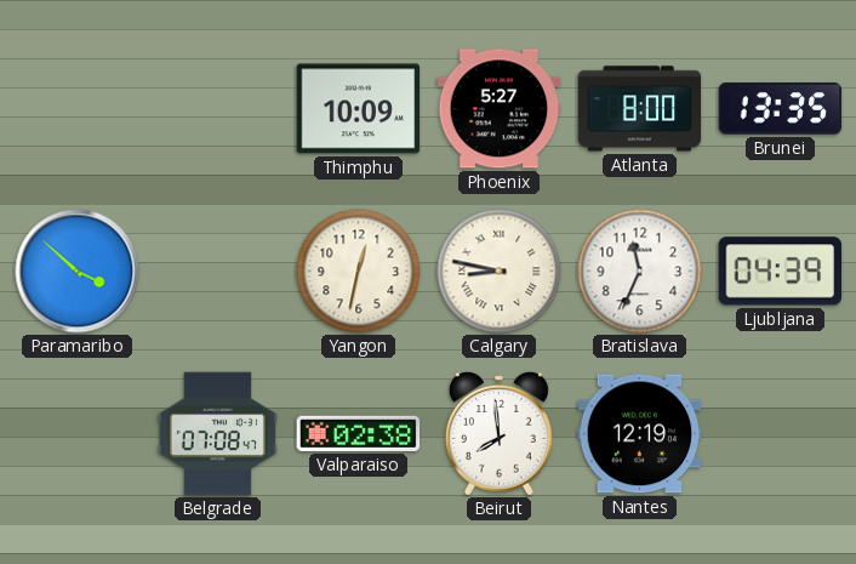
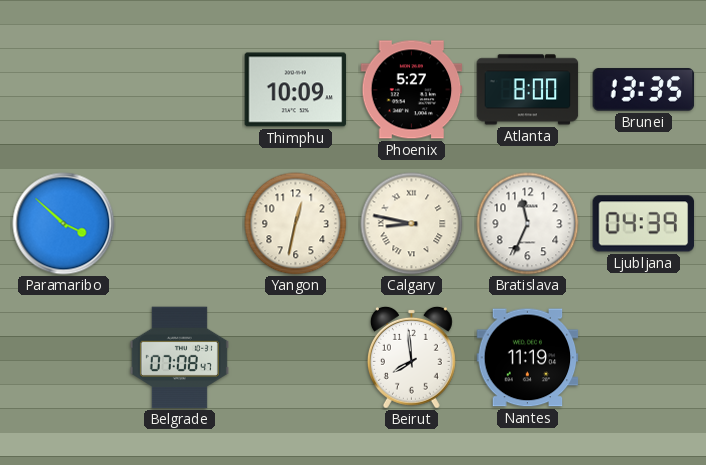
Valparaiso: 02:38 -> none
Nantes: 12:19 -> 11:19
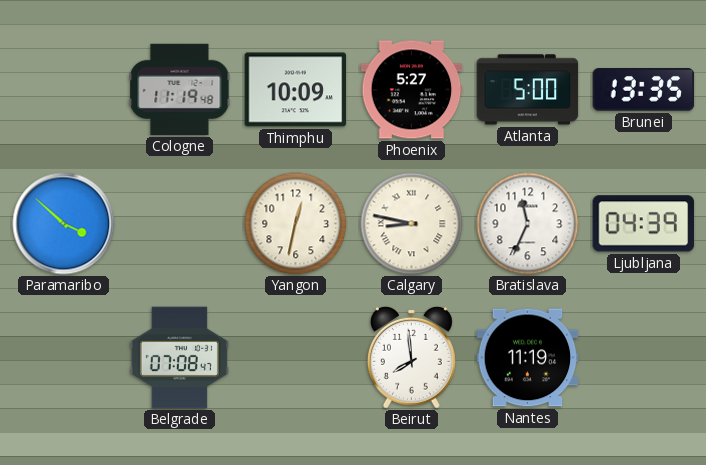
Cologne: none -> 11:19
Atlanta: 8:00 -> 5:00
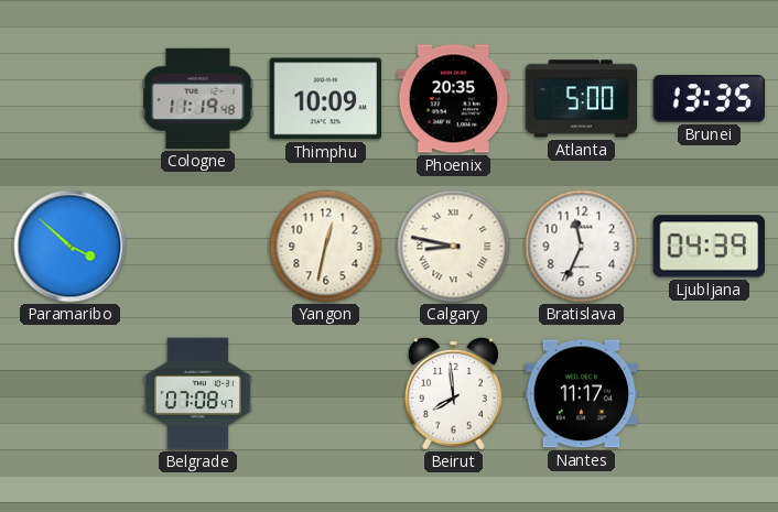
Phoenix: 5:27 -> 20:35
Nantes: 11:19 -> 11:17
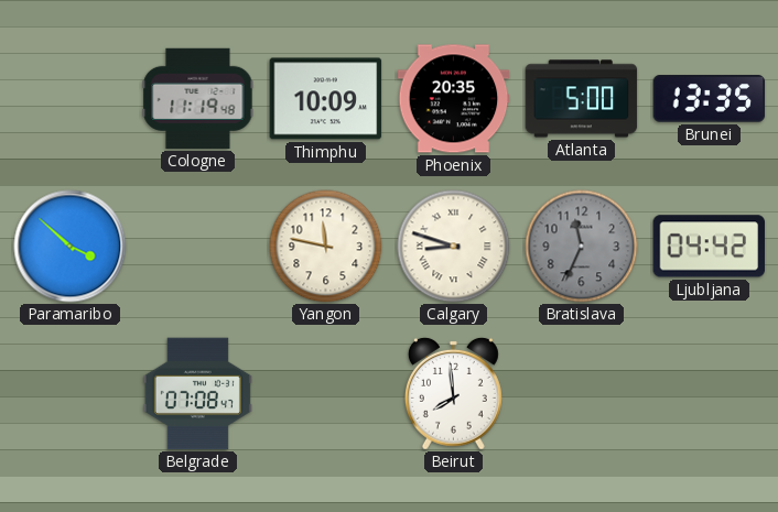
Yangon: 12:32 -> 11:47
Calgary: 8:47 -> 8:48
Bratislava dial: white -> grey
Ljubljana: 04:39 -> 04:42
Nantes: 11:17 -> none
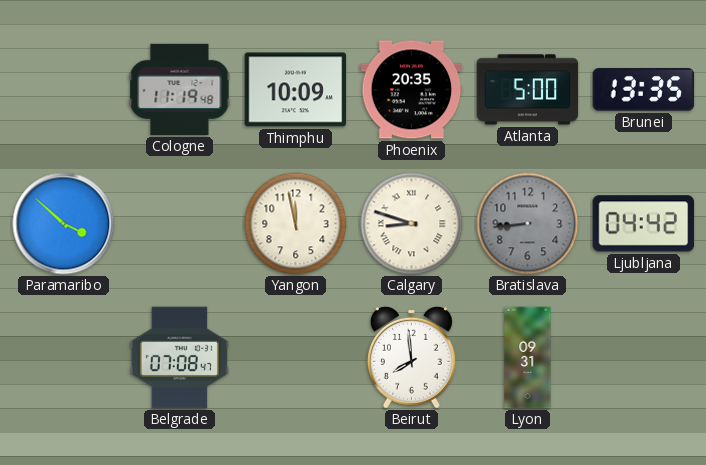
Yangon: 11:47 -> 11:58
Bratislava: 11:34 -> 8:44
Lyon: none -> 09:31
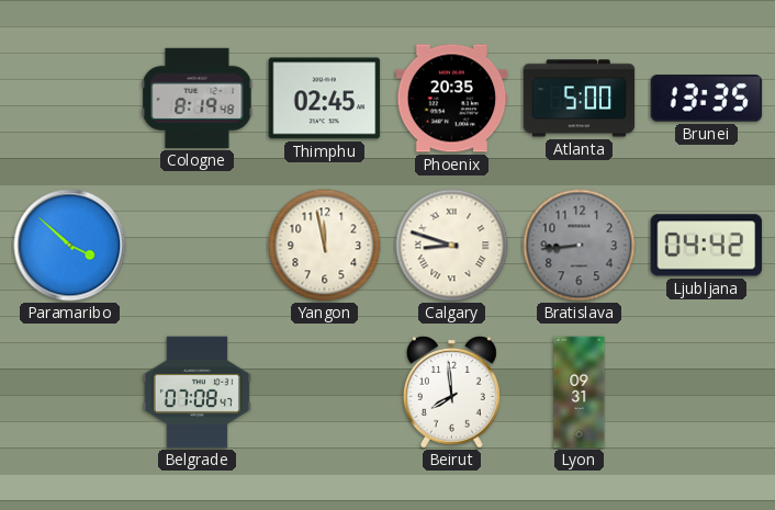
Cologne: 11:19 -> 8:19
Thimphu: 10:09 -> 02:45
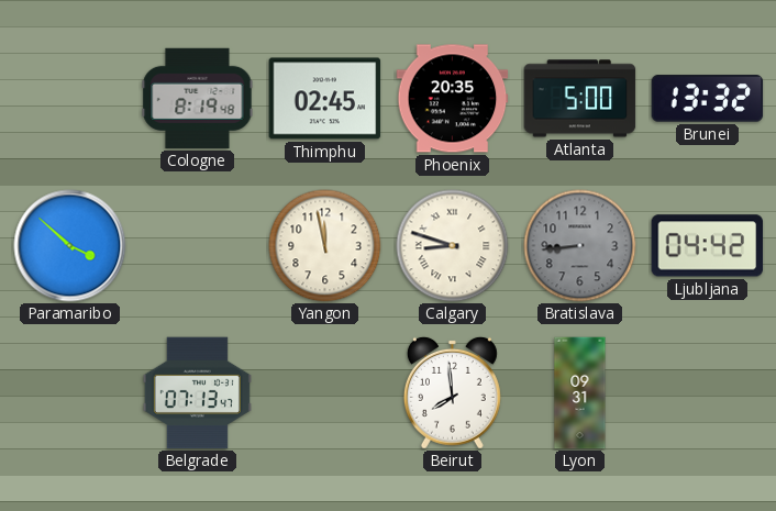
Brunei: 13:35 -> 13:32
Belgrade: 07:08 -> 07:13
